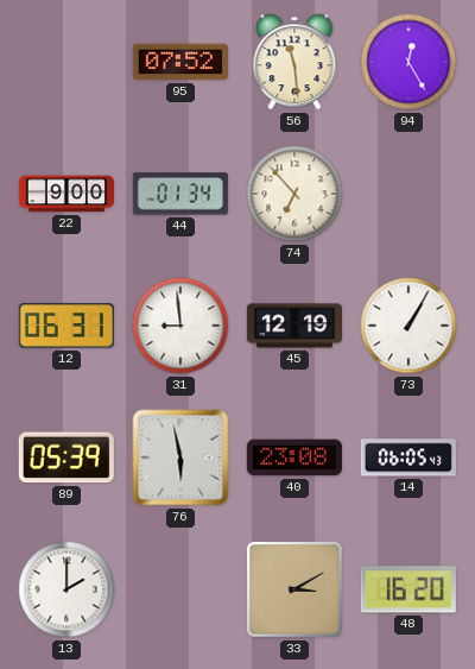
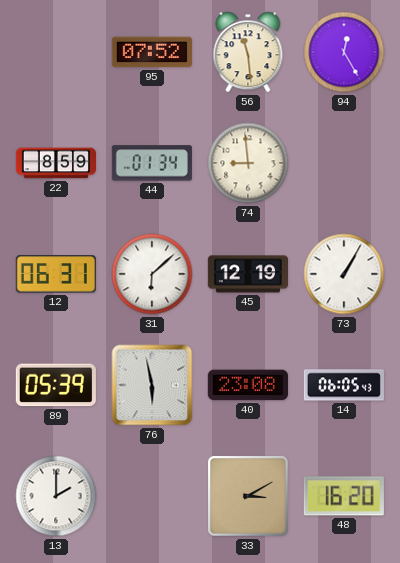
22: 9:00 -> 8:59
74: 6:53 -> 8:59
31: 8:59 -> 6:08
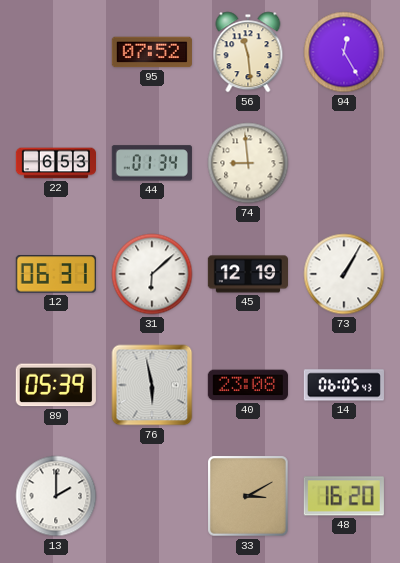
22: 8:59 -> 6:53
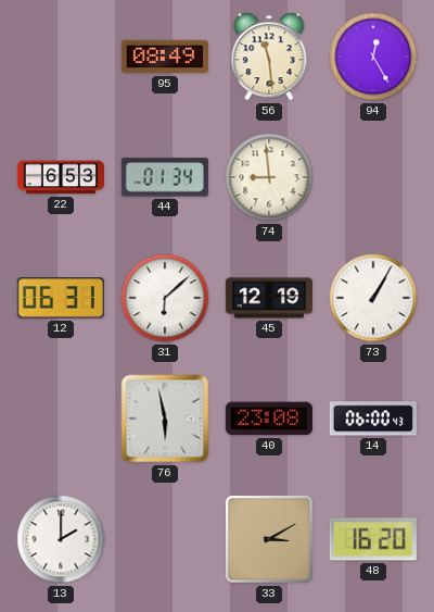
95: 07:52 -> 08:49
89: 05:39 -> none
14: 06:05 -> 06:00
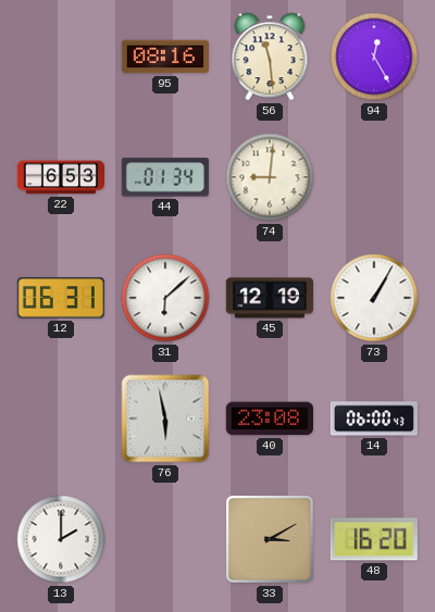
95: 08:49 -> 08:16
74: 8:59 -> 9:01
